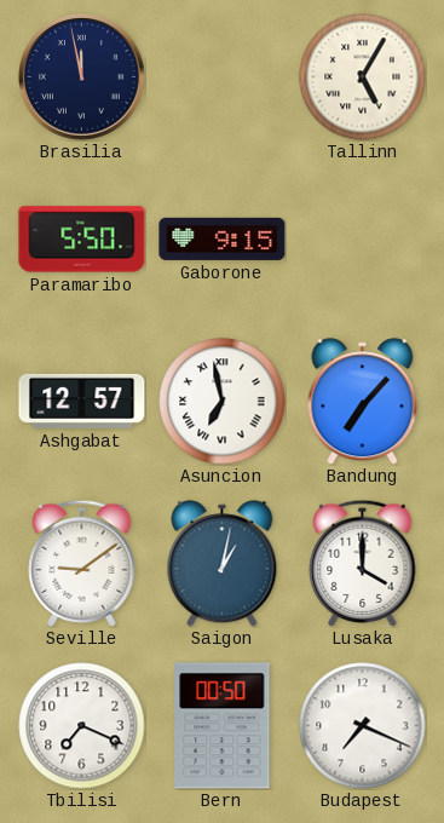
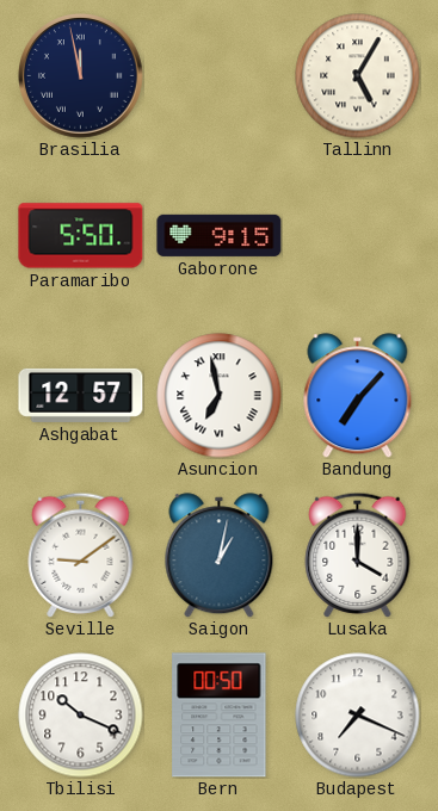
Tbilisi: 7:19 -> 10:19
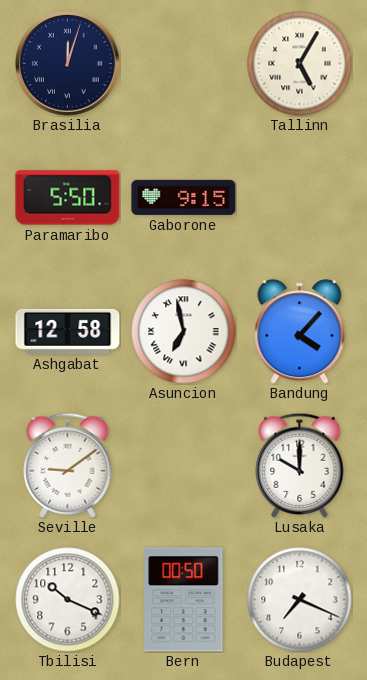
Brasilia: 11:58 -> 12:03
Ashgabat: 12:57 -> 12:58
Bandung: 7:07 -> 4:07
Saigon: 1:02 -> none
Lusaka: 4:00 -> 10:00
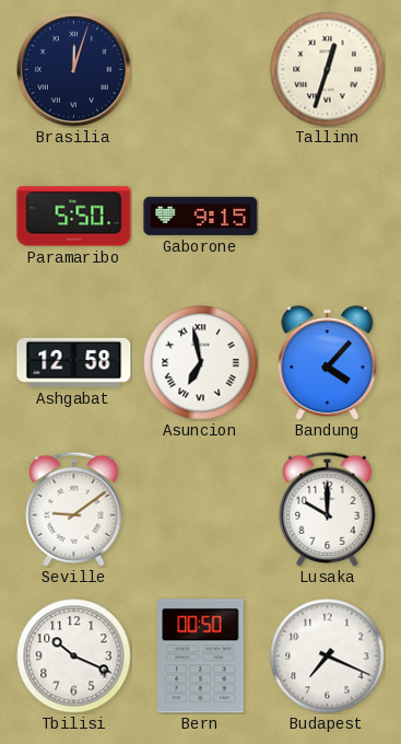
Tallinn: 5:05 -> 12:33
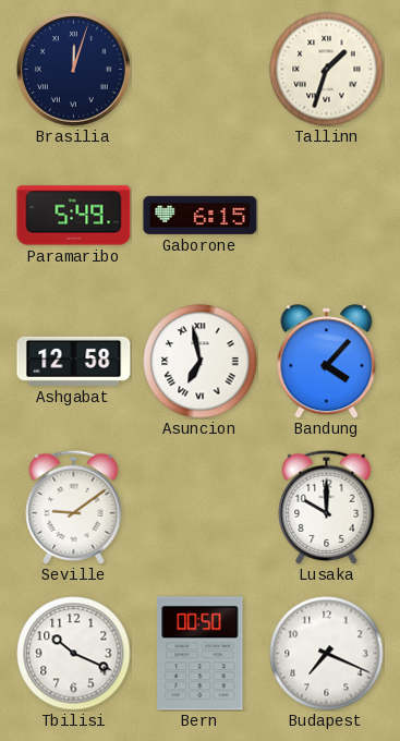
Tallinn: 12:33 -> 1:33
Paramaribo: 5:50 -> 5:49
Gaborone: 9:15 -> 6:15
